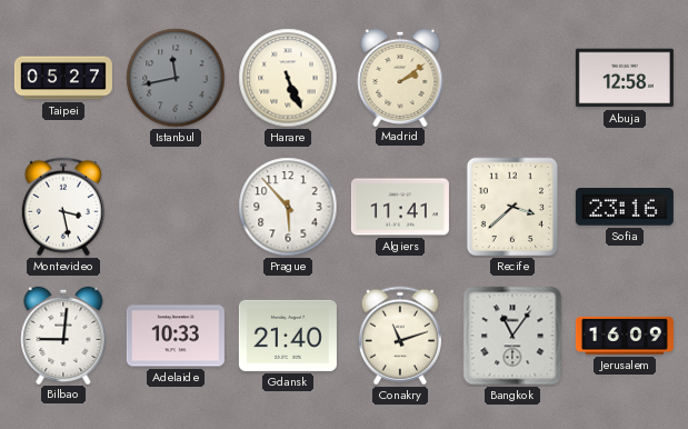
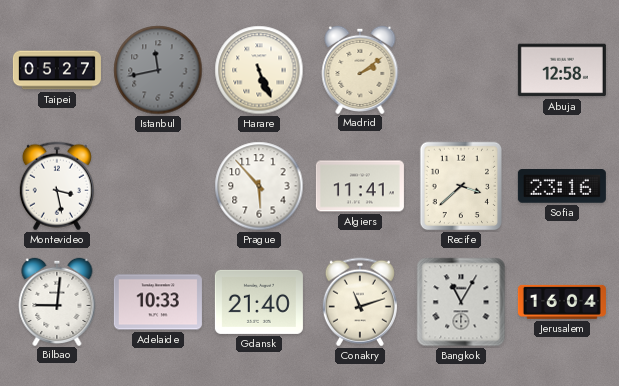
Bangkok: 11:06 -> 11:05
Jerusalem: 16:09 -> 16:04
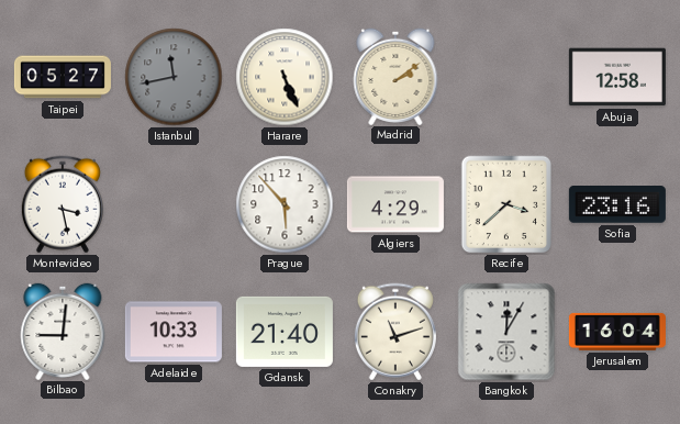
Algiers: 11:41 -> 4:29
Bangkok: 11:05 -> 12:05
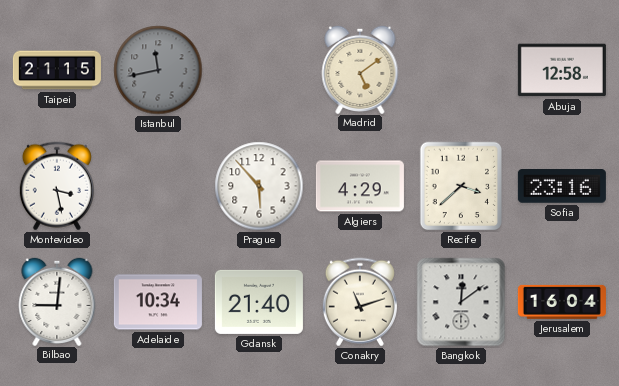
Taipei: 05:27 -> 21:15
Harare: 5:26 -> none
Madrid: 2:09 -> 5:09
Adelaide: 10:33 -> 10:34
Bangkok: 12:05 -> 12:09
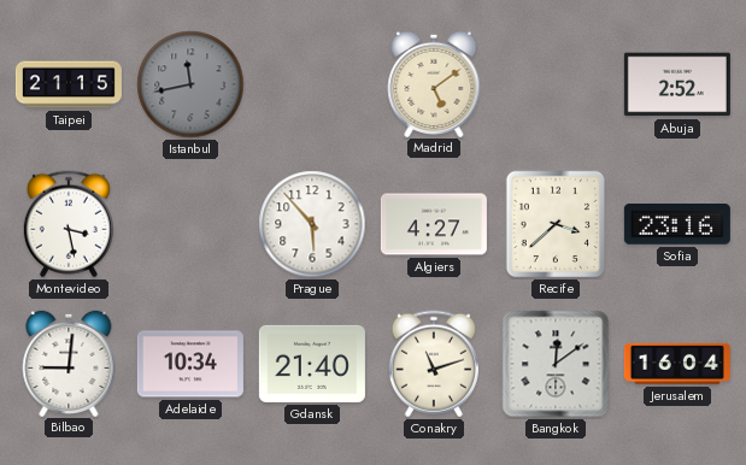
Abuja: 12:58 -> 2:52
Algiers: 4:29 -> 4:27
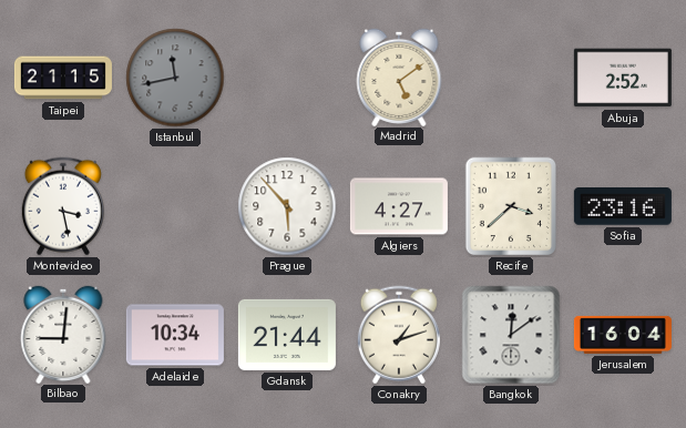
Gdansk: 21:40 -> 21:44
Conakry: 11:12 -> 1:12
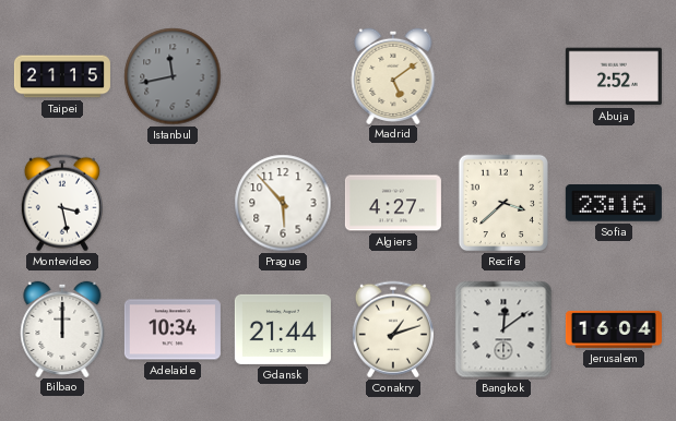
Bilbao: 9:01 -> 12:00
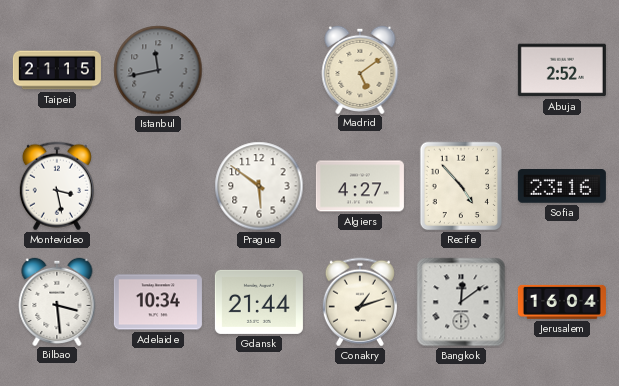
Prague: 5:53 -> 5:51
Recife: 3:38 -> 4:53
Bilbao: 12:00 -> 3:29
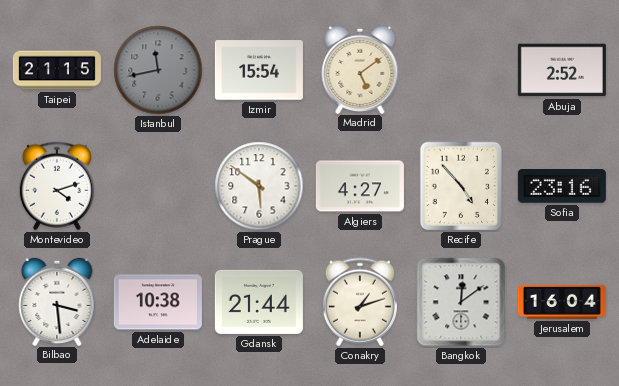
Izmir: none -> 15:54
Montevideo: 3:28 -> 4:12
Adelaide: 10:34 -> 10:38
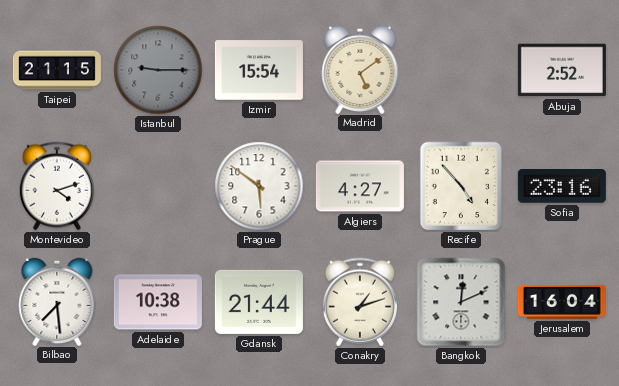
Istanbul: 11:43 -> 9:15
Bilbao: 3:29 -> 7:29
Bangkok: 12:09 -> 12:11
